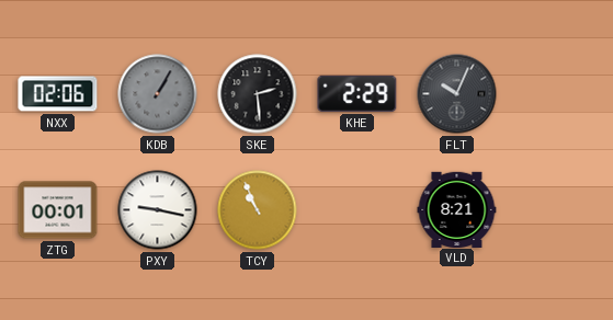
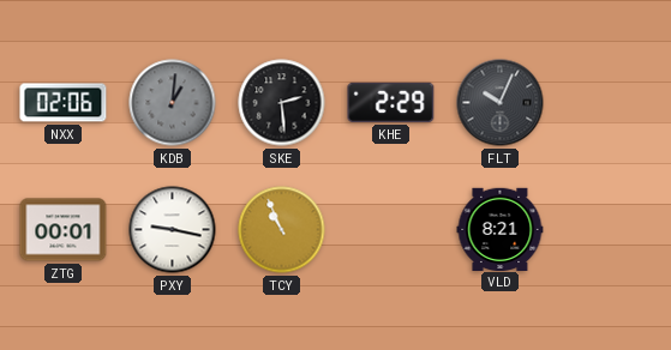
KDB: 1:05 -> 1:01
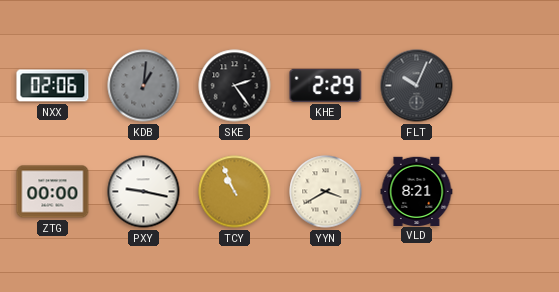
SKE: 2:29 -> 2:24
ZTG: 00:01 -> 00:00
YYN: none -> 3:40
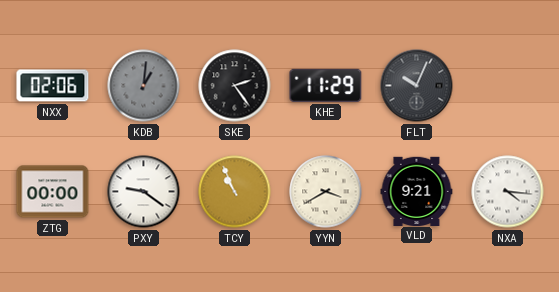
KHE: 2:29 -> 11:29
PXY: 9:17 -> 9:21
VLD: 8:21 -> 9:21
NXA: none -> 4:16
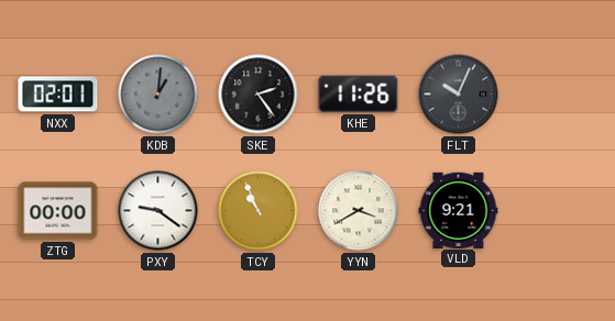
NXX: 02:06 -> 02:01
KHE: 11:29 -> 11:26
NXA: 4:16 -> none
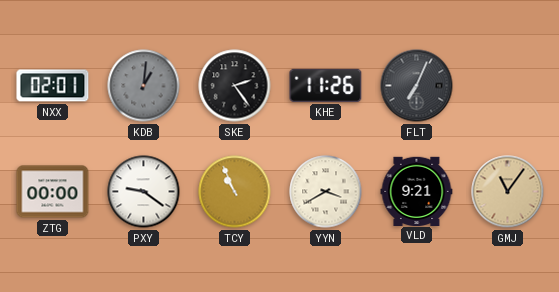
FLT: 10:04 -> 7:04
GMJ: none -> 11:06
